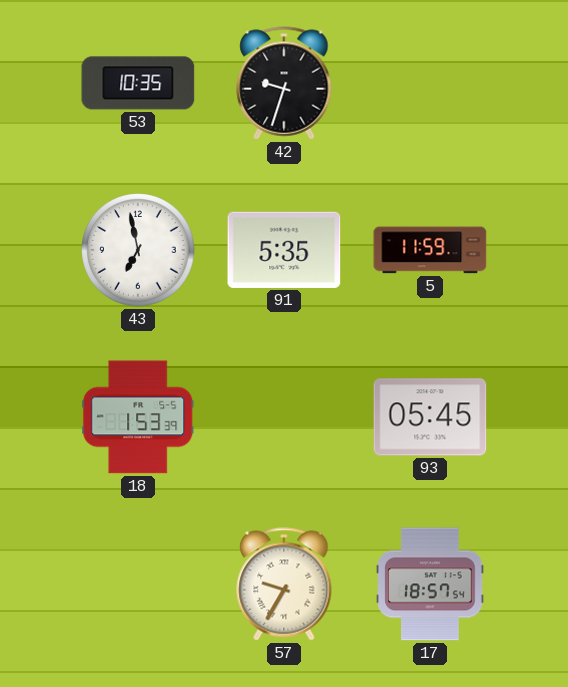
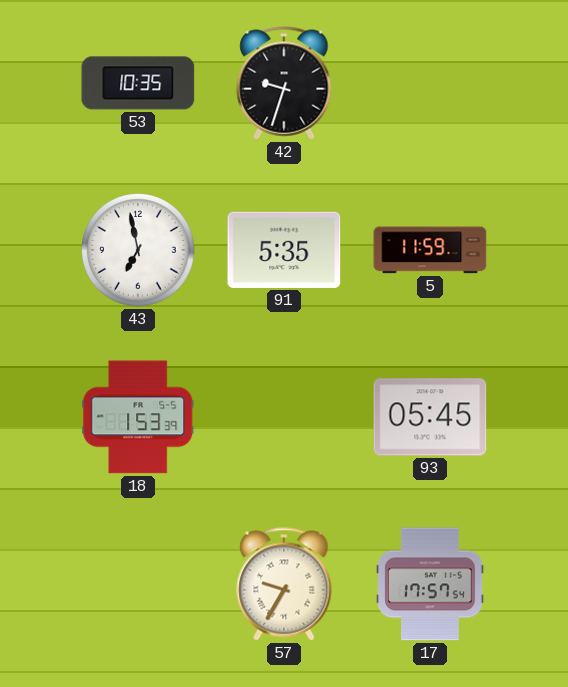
17: 18:57 -> 17:57
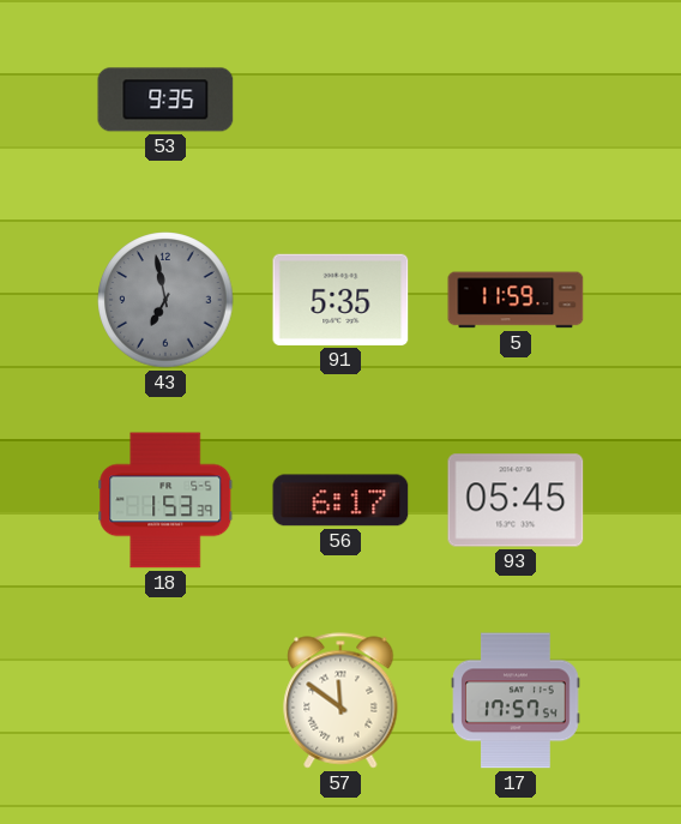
53: 10:35 -> 9:35
42: 9:33 -> none
43 dial: white -> grey
56: none -> 6:17
57: 9:35 -> 11:51
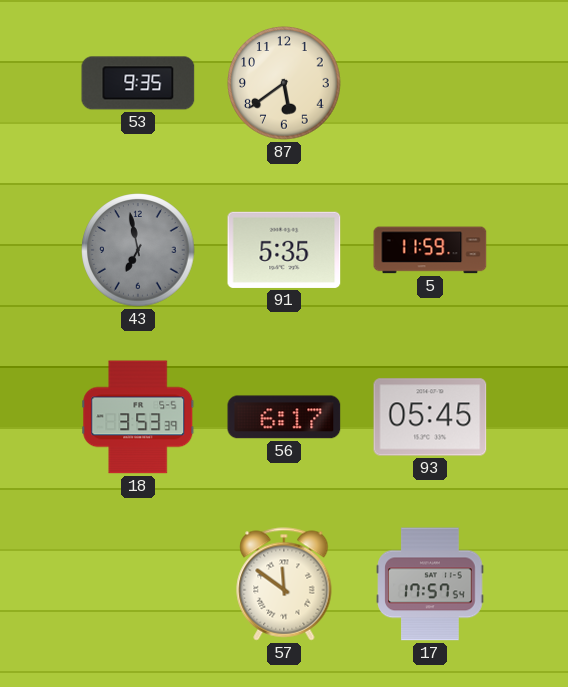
87: none -> 5:39
18: 1:53 -> 3:53
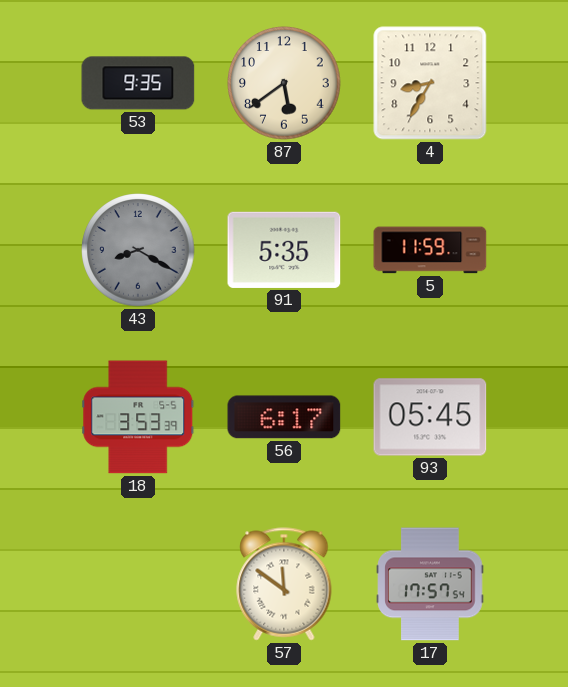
4: none -> 8:35
43: 6:58 -> 8:20
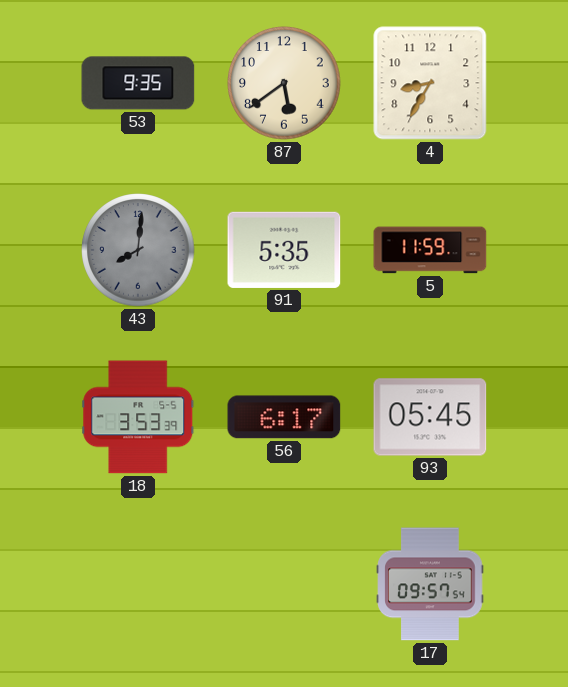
43: 8:20 -> 8:01
57: 11:51 -> none
17: 17:57 -> 09:57
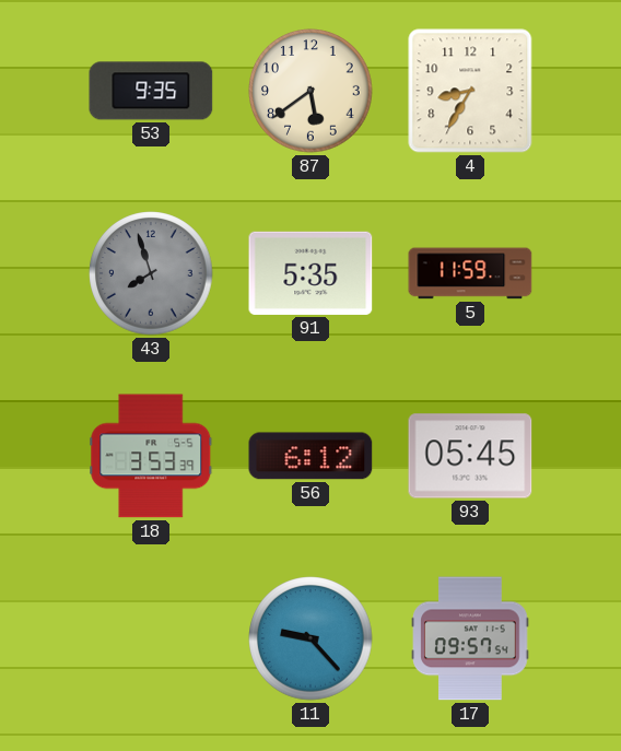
43: 8:01 -> 7:57
56: 6:17 -> 6:12
11: none -> 9:23
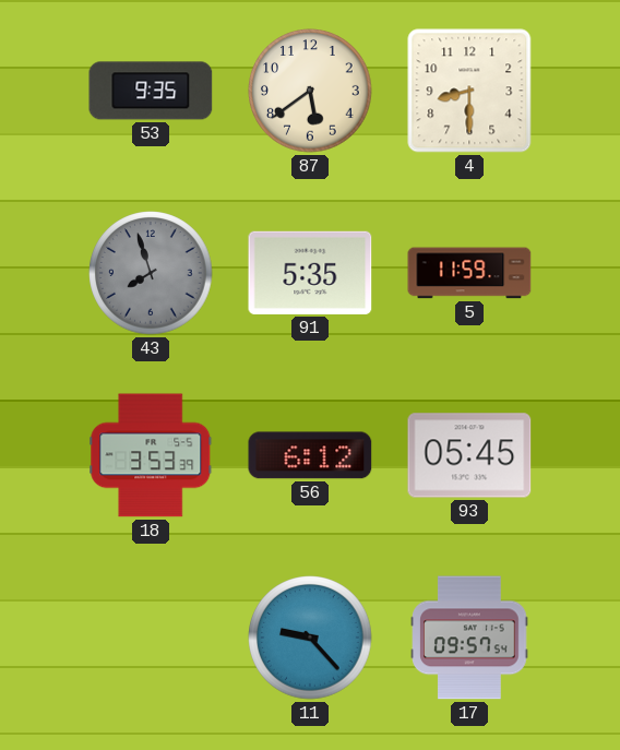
4: 8:35 -> 8:30
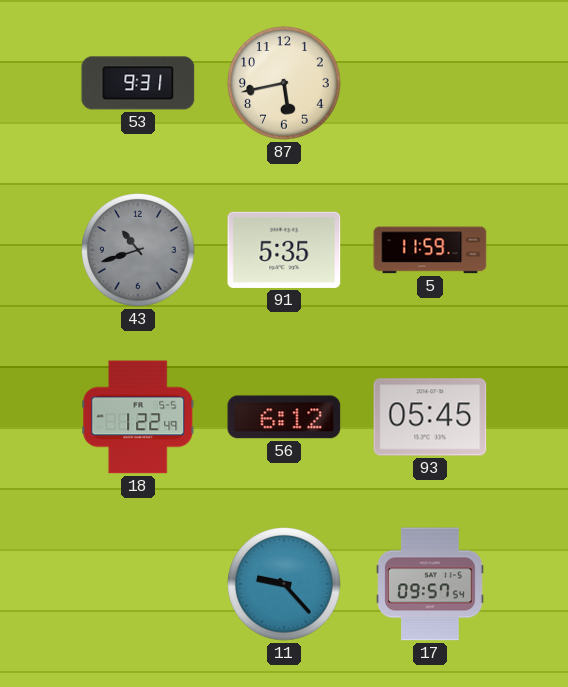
53: 9:35 -> 9:31
87: 5:39 -> 5:43
4: 8:30 -> none
43: 7:57 -> 10:42
18: 3:53 -> 1:22
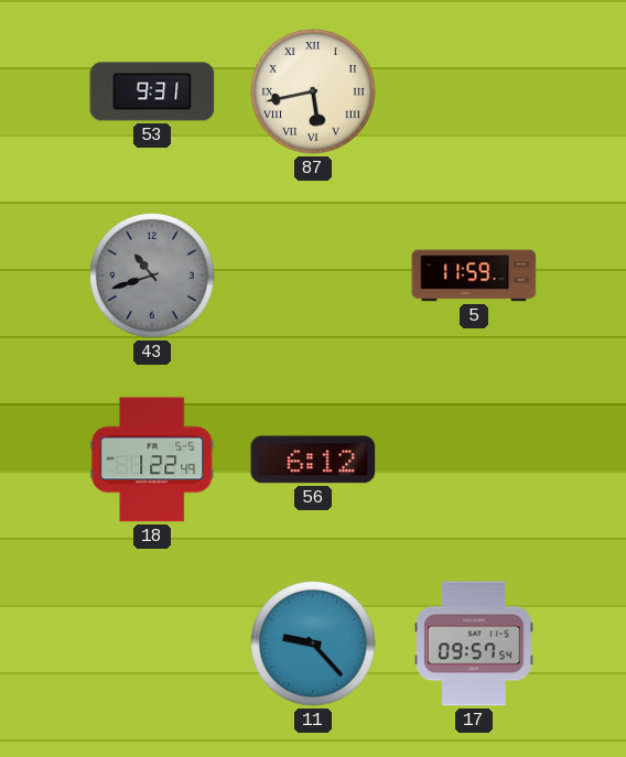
87 numerals: Arabic -> Roman
91: 5:35 -> none
93: 05:45 -> none
